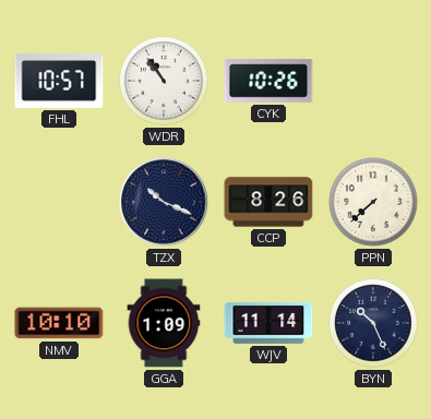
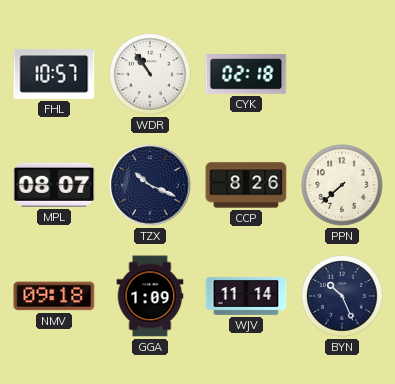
CYK: 10:26 -> 02:18
MPL: none -> 08:07
NMV: 10:10 -> 09:18
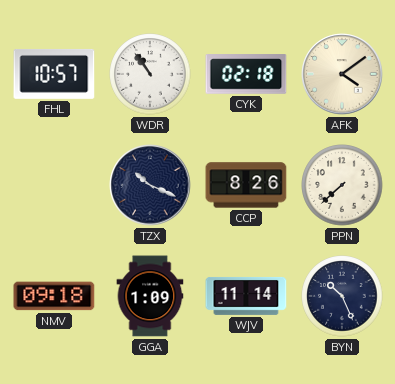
AFK: none -> 4:09
MPL: 08:07 -> none
